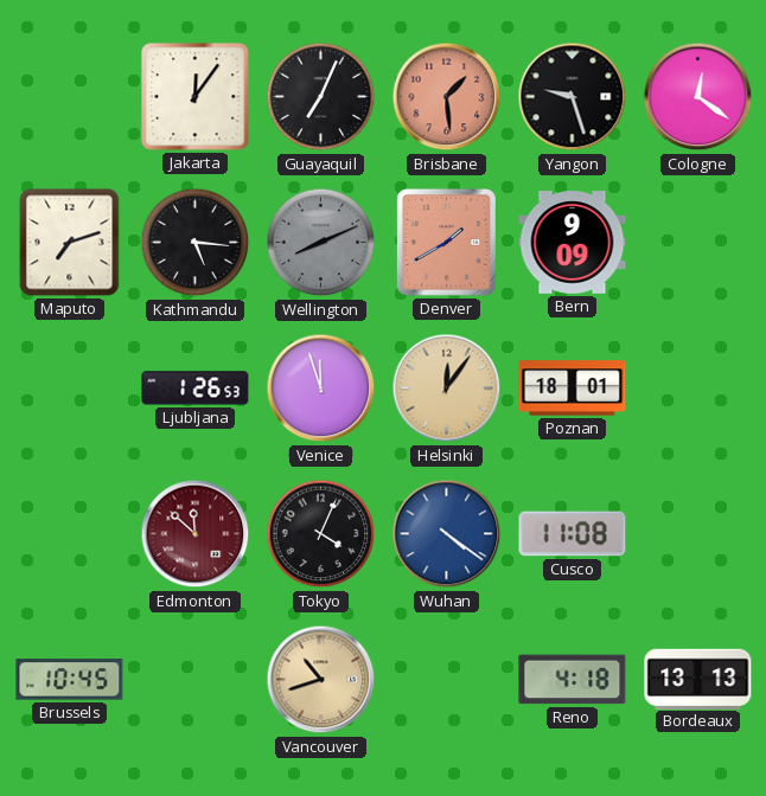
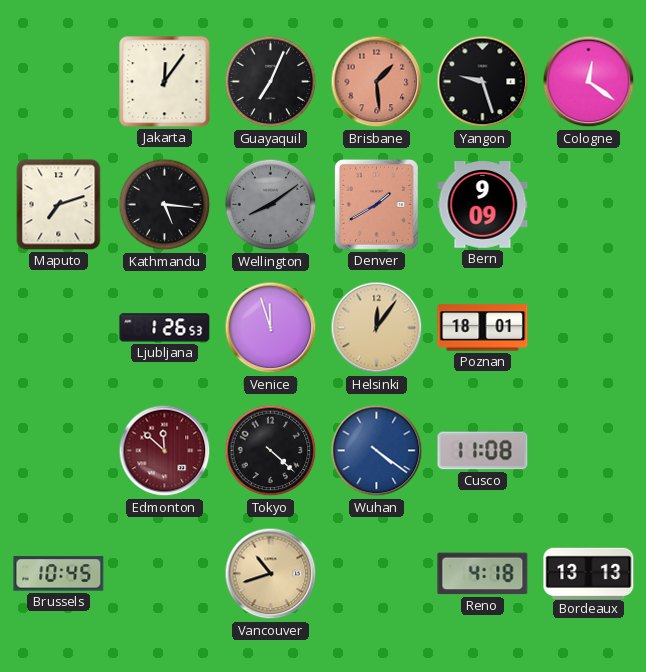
Wellington: 8:11 -> 8:09
Tokyo: 4:04 -> 4:22
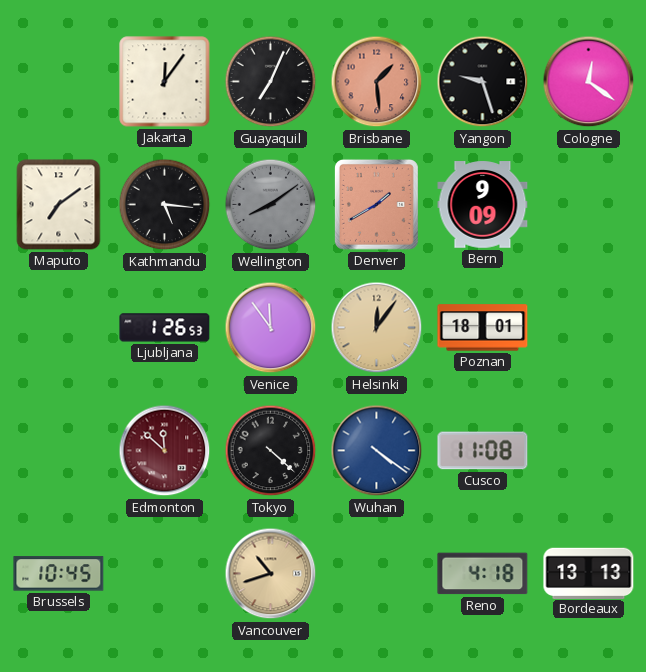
Maputo: 7:12 -> 7:09
Venice: 11:57 -> 11:54
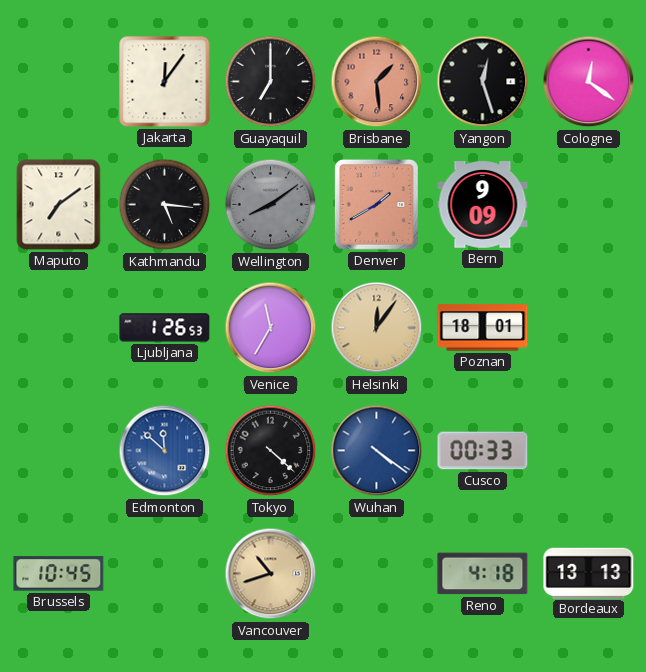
Guayaquil: 7:04 -> 7:00
Yangon: 9:27 -> 12:27
Venice: 11:54 -> 11:35
Edmonton dial: burgundy -> blue
Cusco: 11:08 -> 00:33
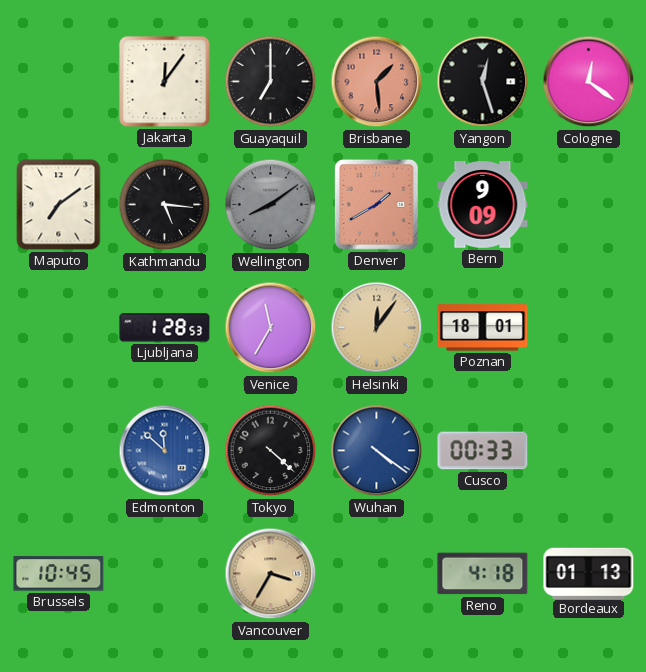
Ljubljana: 1:26 -> 1:28
Vancouver: 10:42 -> 3:35
Bordeaux: 13:13 -> 01:13
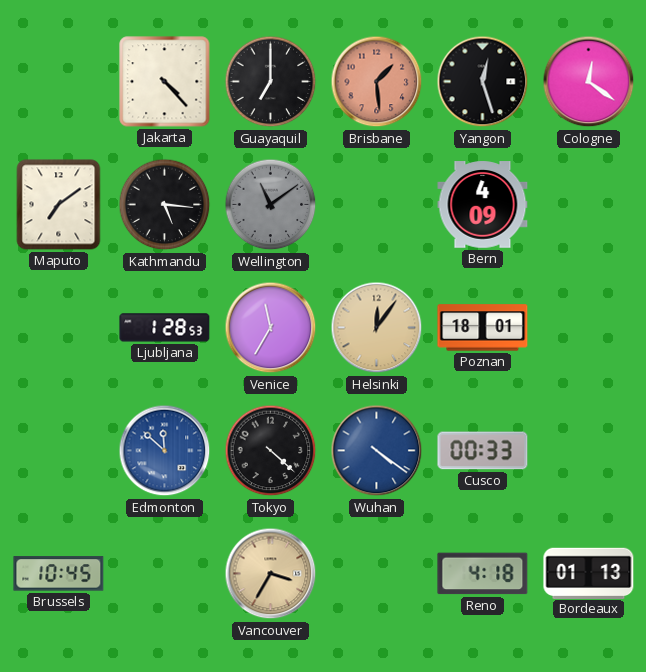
Jakarta: 12:06 -> 4:23
Wellington: 8:09 -> 11:09
Denver: 1:40 -> none
Bern: 9:09 -> 4:09
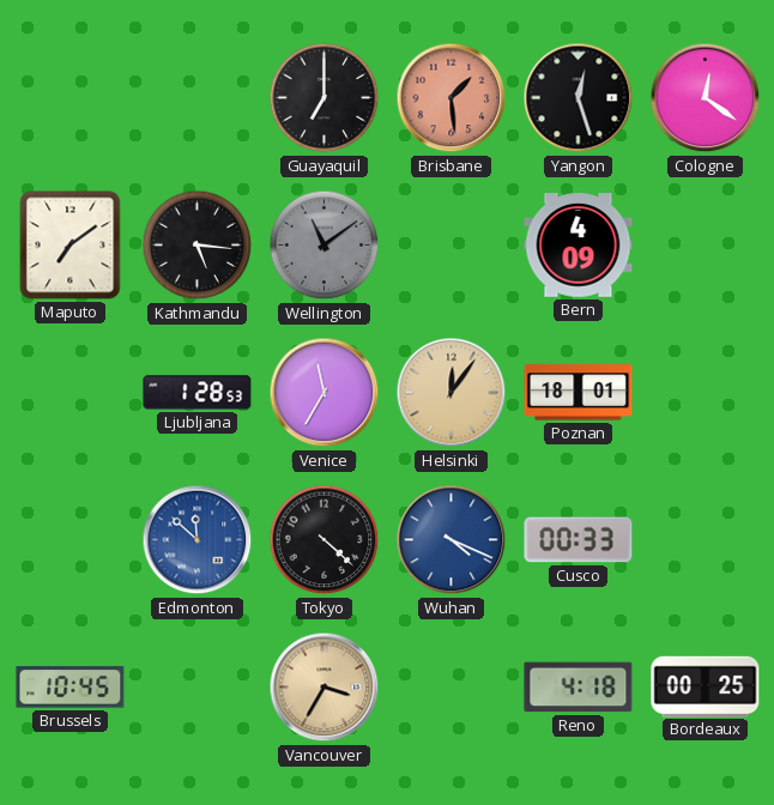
Jakarta: 4:23 -> none
Wuhan: 4:21 -> 4:19
Bordeaux: 01:13 -> 00:25
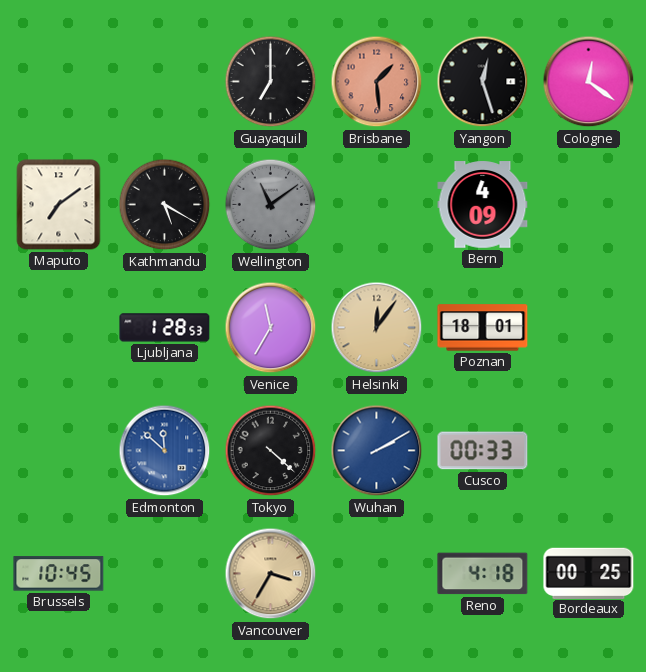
Kathmandu: 5:16 -> 5:20
Wuhan: 4:19 -> 2:10
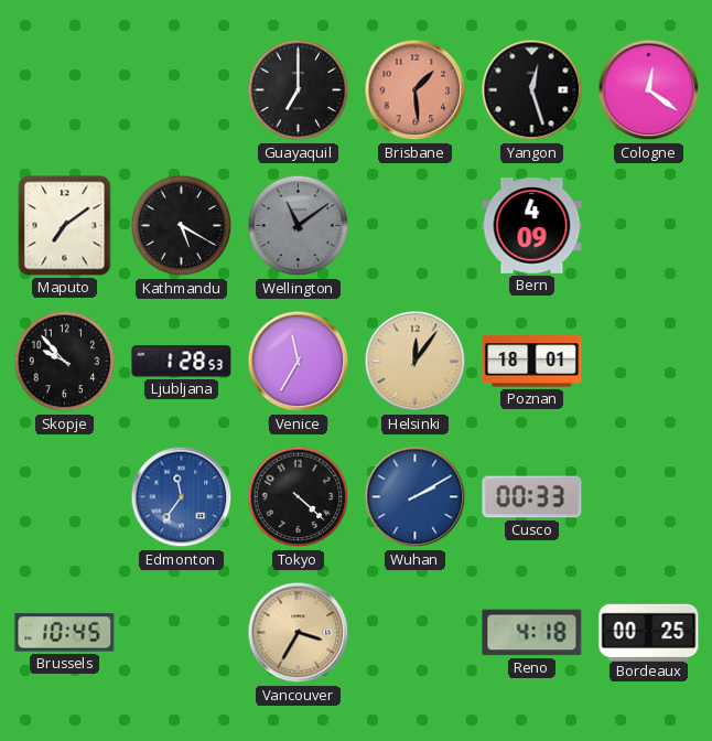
Skopje: none -> 9:53
Edmonton: 11:52 -> 11:36
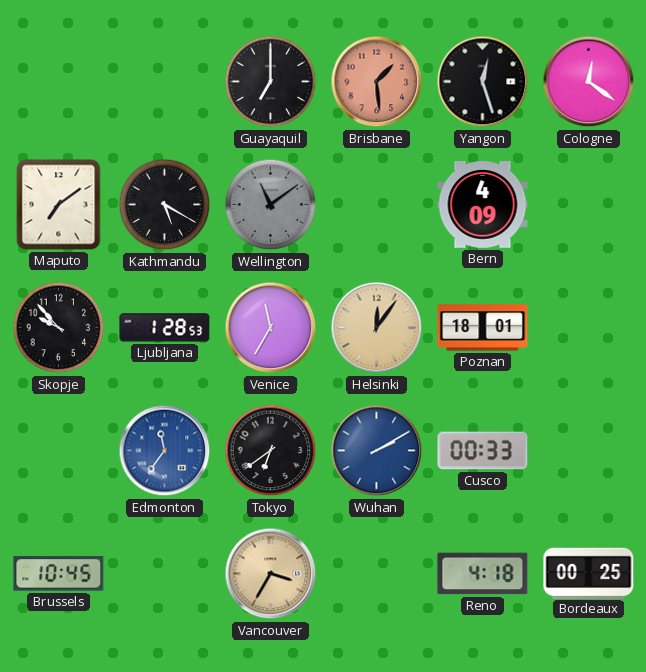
Tokyo: 4:22 -> 6:39
